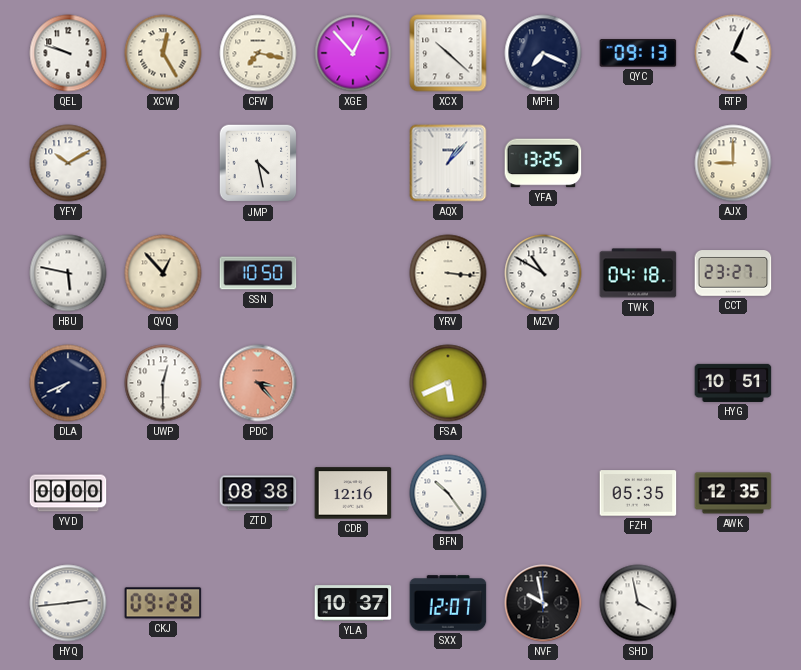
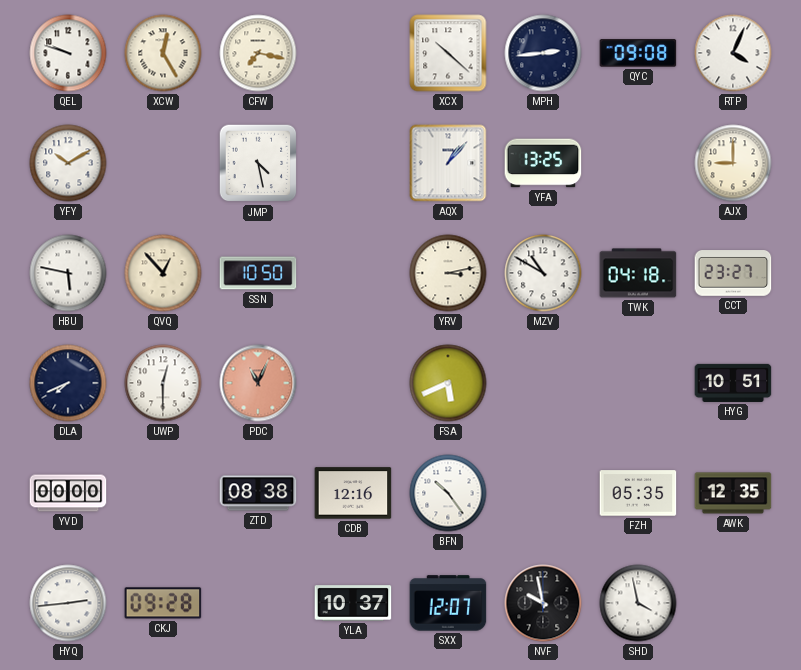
XGE: 12:53 -> none
MPH: 7:19 -> 2:44
QYC: 09:13 -> 09:08
YRV: 3:16 -> 3:13
PDC: 3:23 -> 11:04
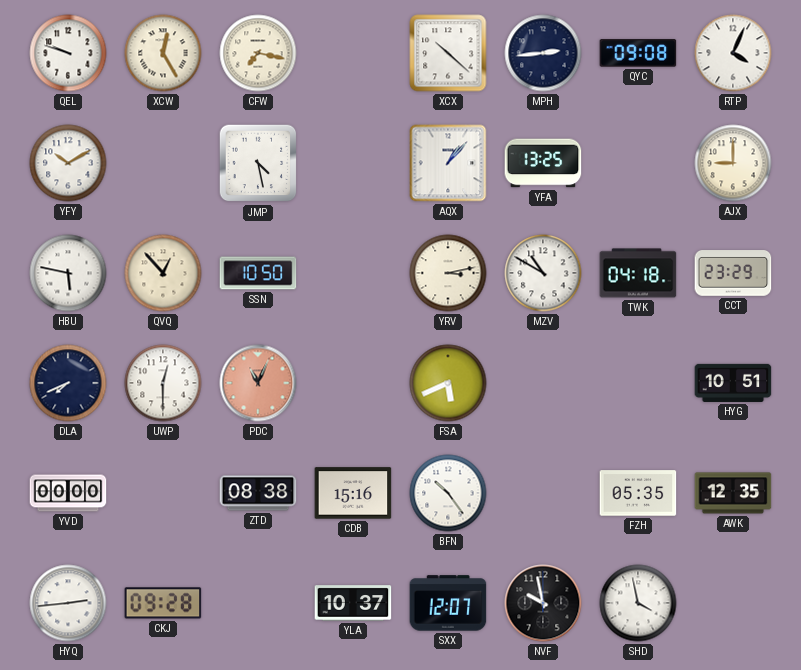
CCT: 23:27 -> 23:29
CDB: 12:16 -> 15:16
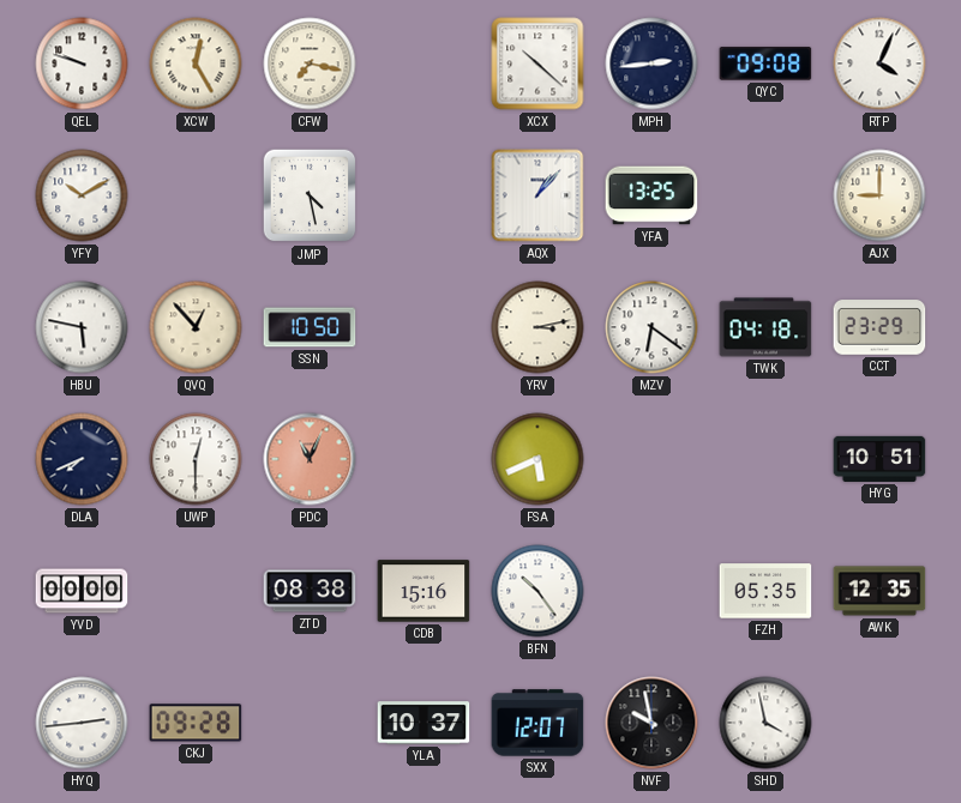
MZV: 10:50 -> 6:21
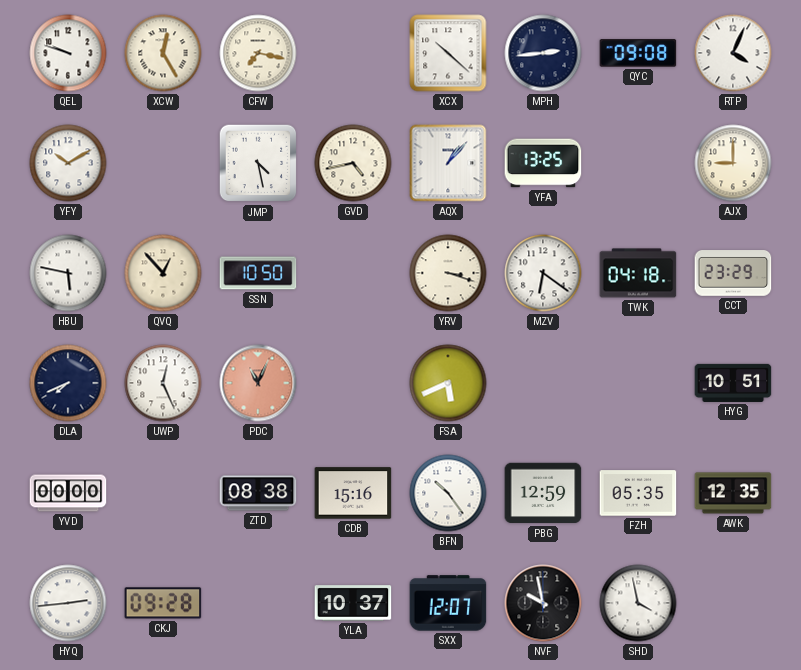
GVD: none -> 4:43
YRV: 3:13 -> 3:18
UWP: 12:30 -> 12:26
PBG: none -> 12:59
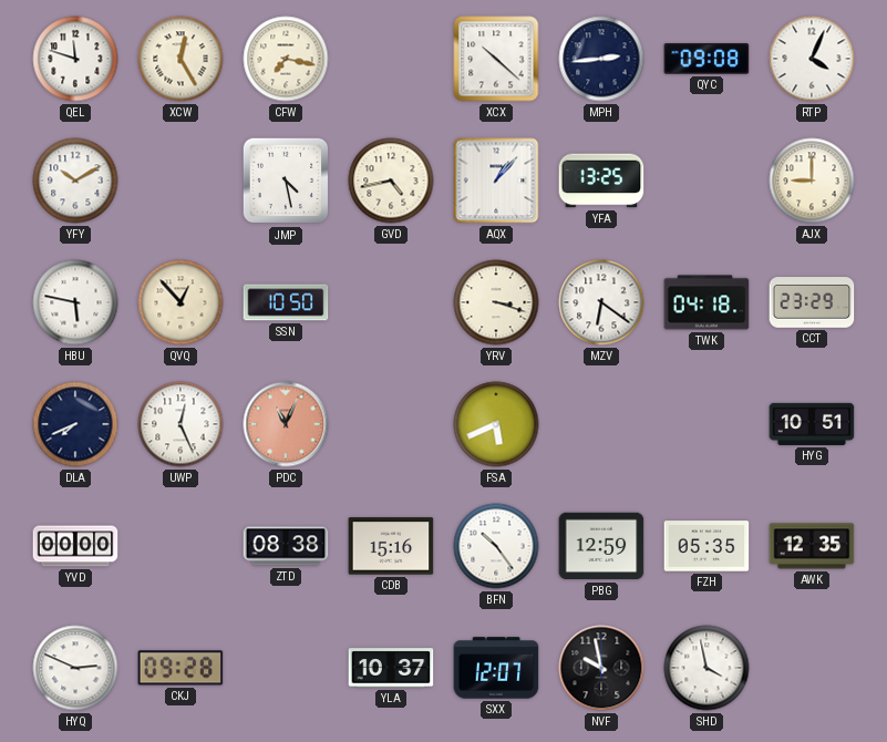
QEL: 9:48 -> 11:48
HYQ: 2:44 -> 2:49
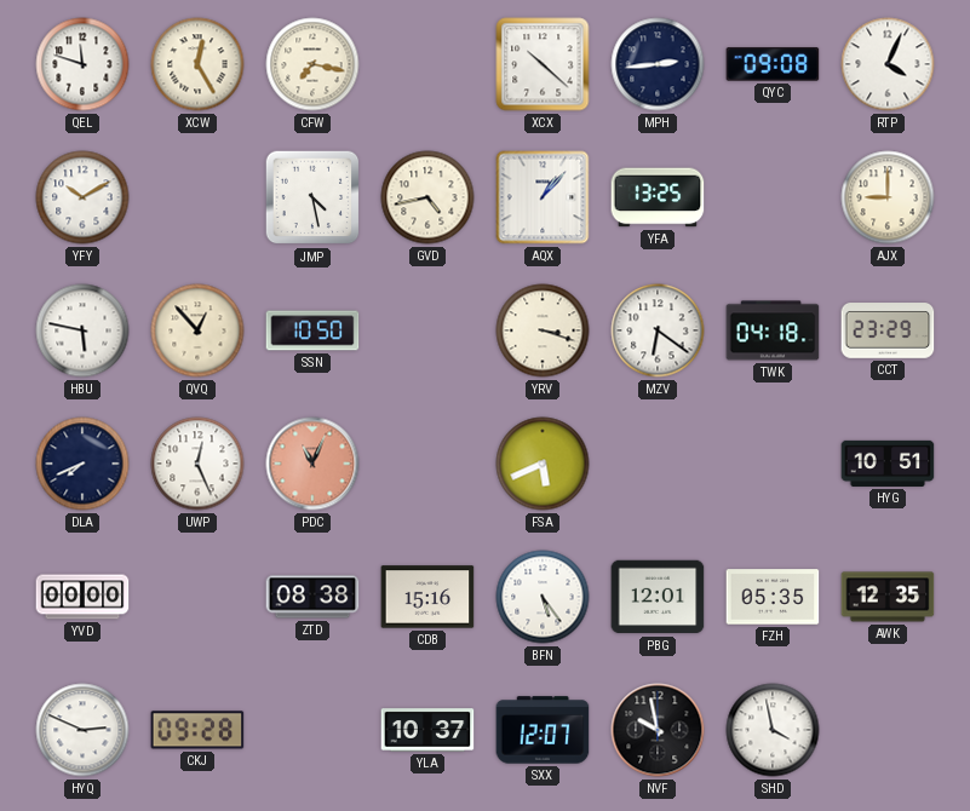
BFN: 10:24 -> 5:24
PBG: 12:59 -> 12:01
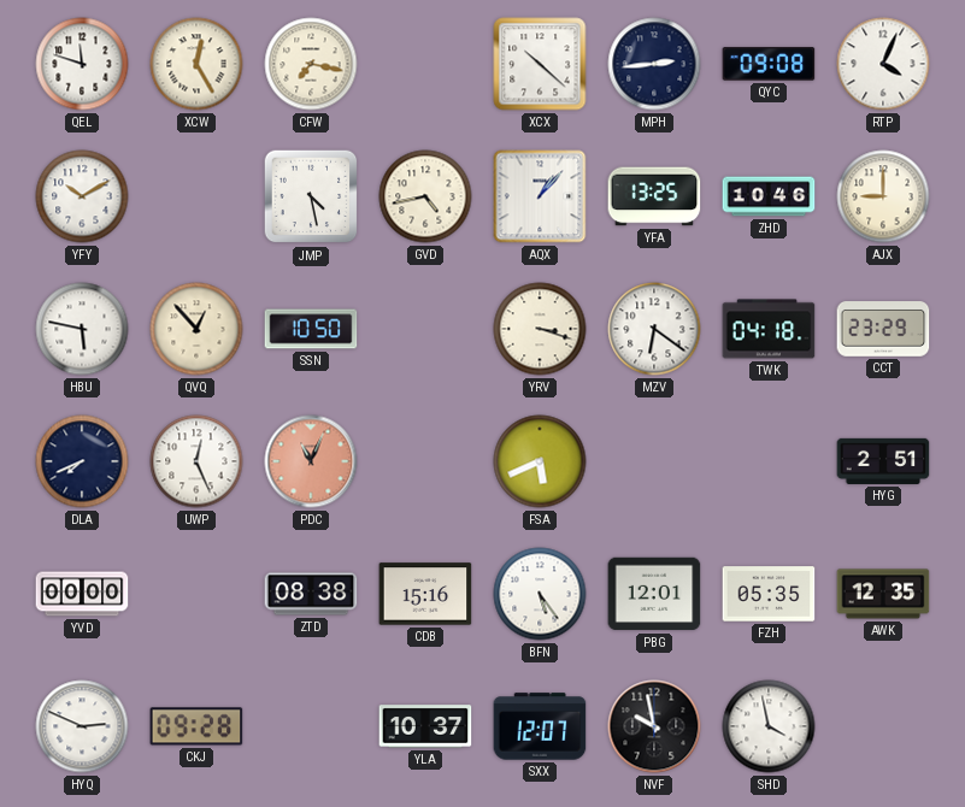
ZHD: none -> 10:46
HYG: 10:51 -> 2:51
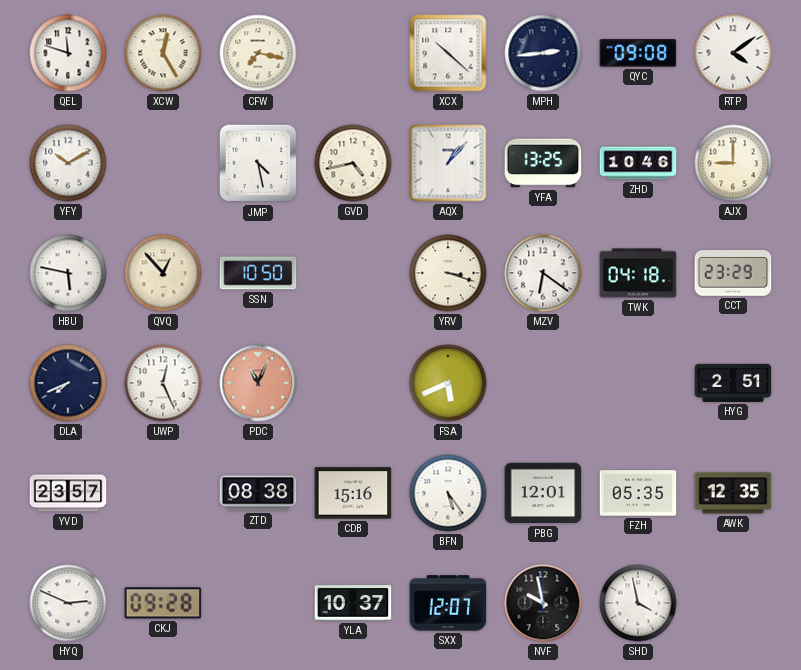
RTP: 4:04 -> 4:09
YVD: 00:00 -> 23:57
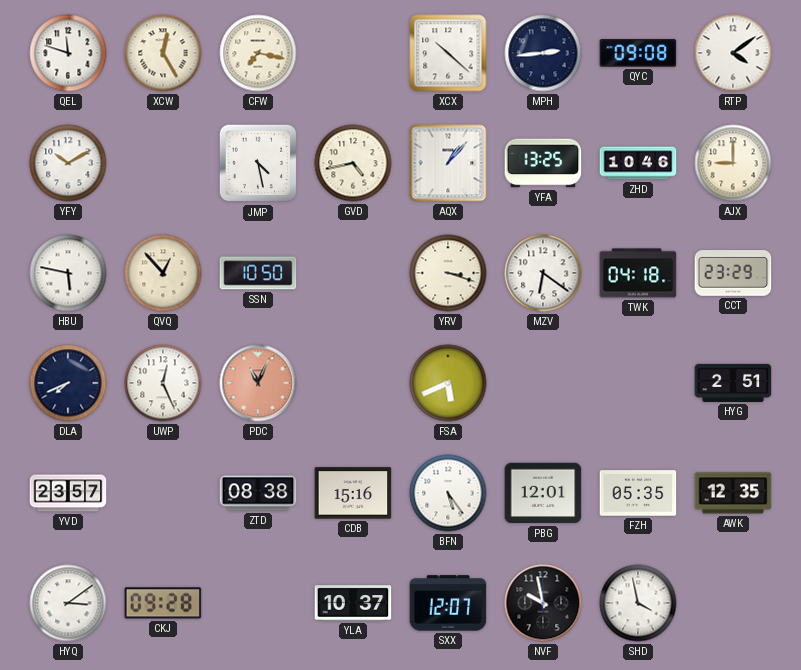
HYQ: 2:49 -> 3:09
